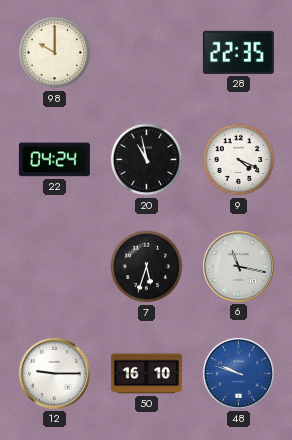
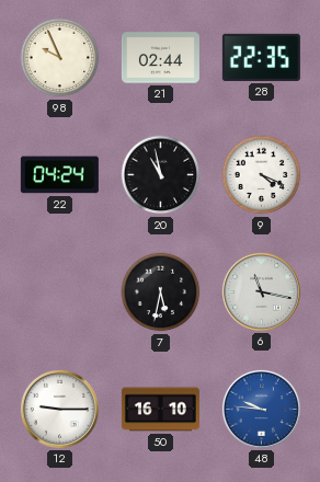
98: 10:00 -> 9:56
21: none -> 02:44
7: 5:33 -> 5:32
48: 9:48 -> 9:46
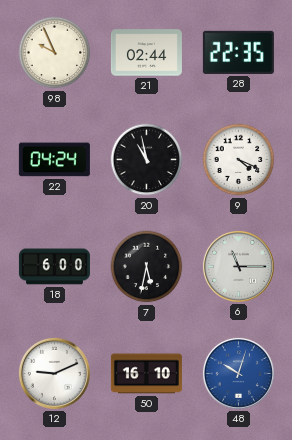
18: none -> 6:00
6: 11:17 -> 11:15
12: 9:15 -> 9:11
48: 9:46 -> 10:03
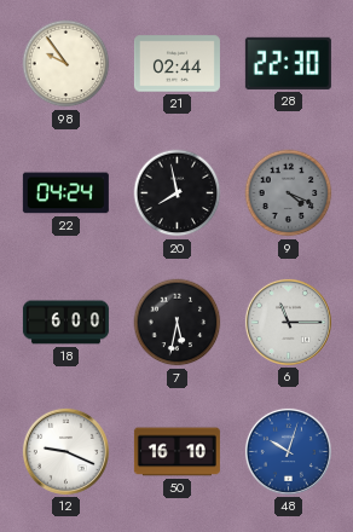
98: 9:56 -> 9:54
28: 22:35 -> 22:30
20: 10:58 -> 7:58
9 dial: white -> grey
12: 9:11 -> 9:19
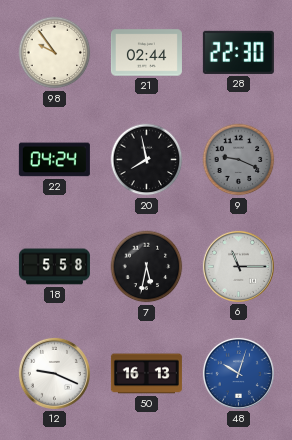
9: 4:19 -> 9:19
18: 6:00 -> 5:58
50: 16:10 -> 16:13
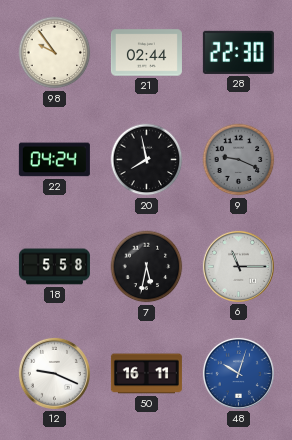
50: 16:13 -> 16:11
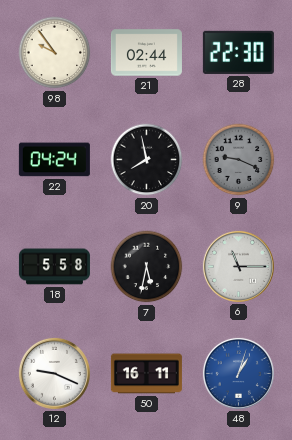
48: 10:03 -> 1:03
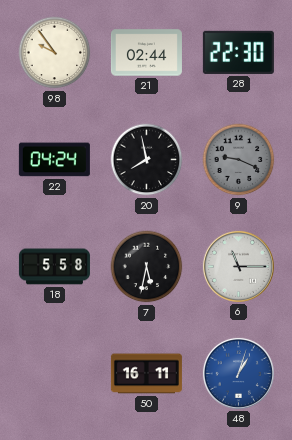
12: 9:19 -> none
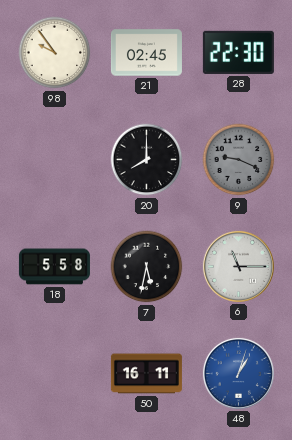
21: 02:44 -> 02:45
22: 04:24 -> none
20: 7:58 -> 8:00
